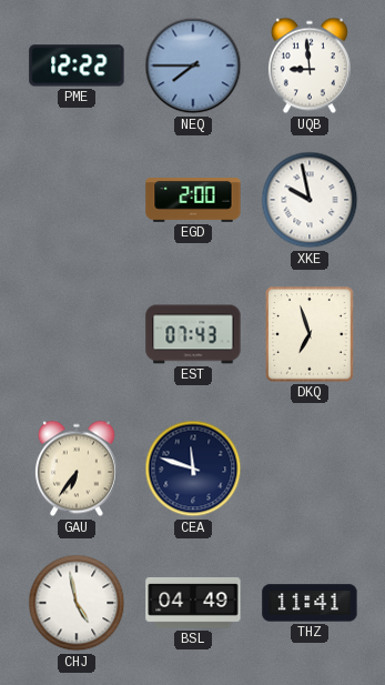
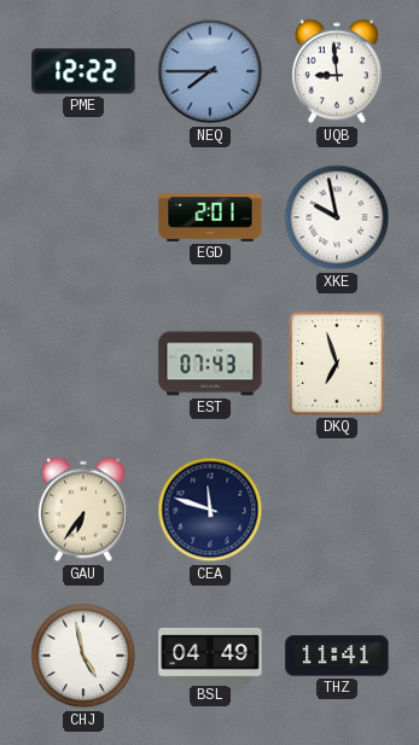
EGD: 2:00 -> 2:01
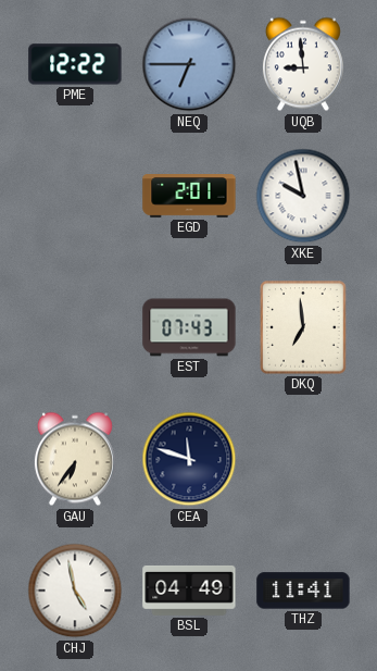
NEQ: 7:45 -> 6:45
DKQ: 6:57 -> 6:59
